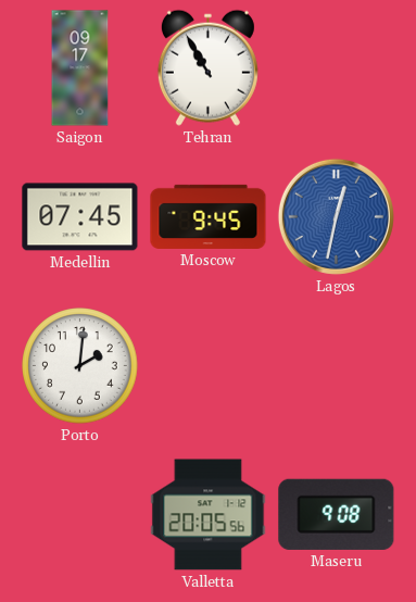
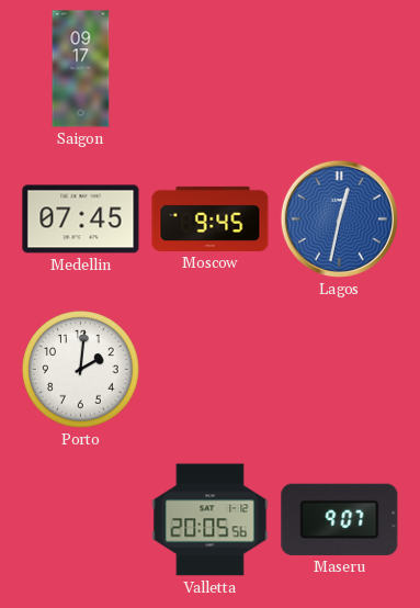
Tehran: 10:55 -> none
Maseru: 9:08 -> 9:07
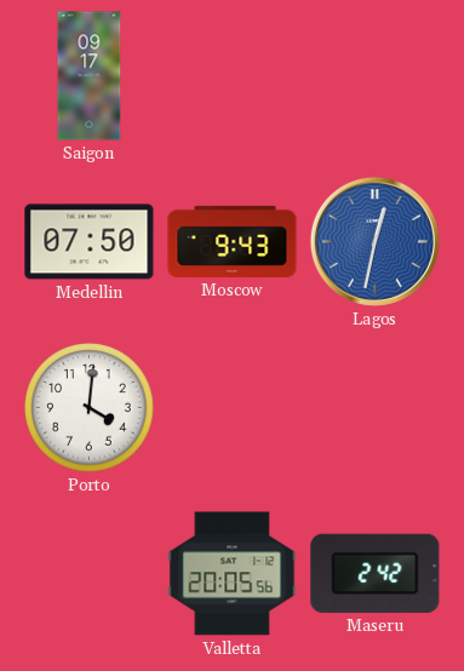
Medellin: 07:45 -> 07:50
Moscow: 9:45 -> 9:43
Porto: 2:01 -> 4:01
Maseru: 9:07 -> 2:42
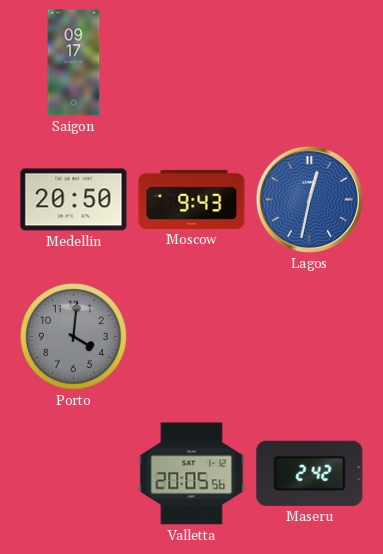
Medellin: 07:50 -> 20:50
Porto dial: white -> grey
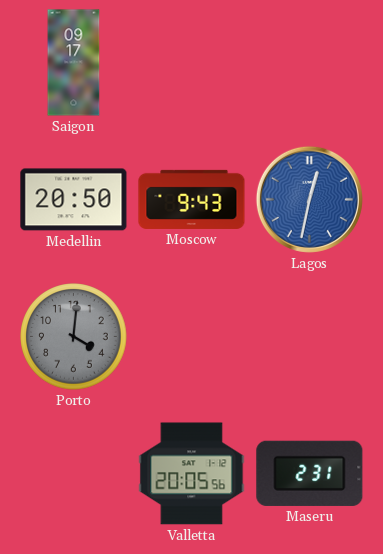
Maseru: 2:42 -> 2:31
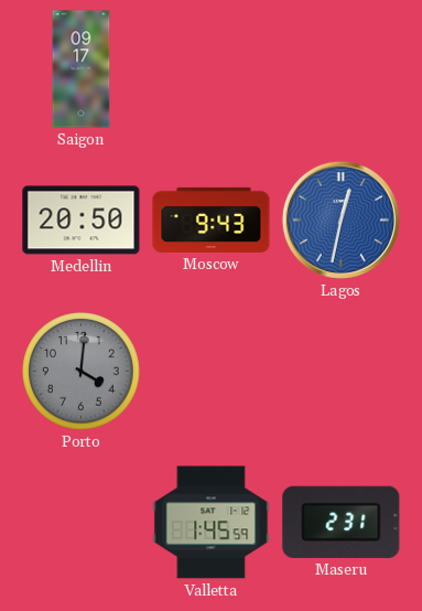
Valletta: 20:05 -> 1:45
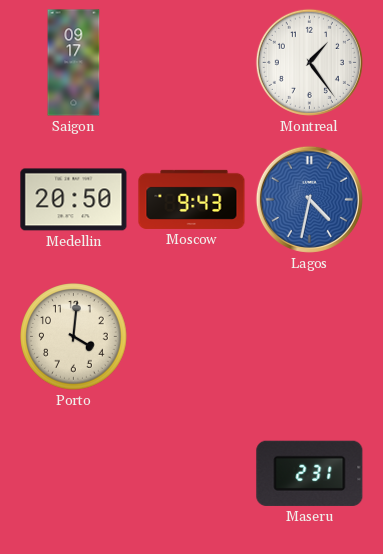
Montreal: none -> 1:24
Lagos: 12:32 -> 4:32
Porto dial: grey -> cream
Valletta: 1:45 -> none
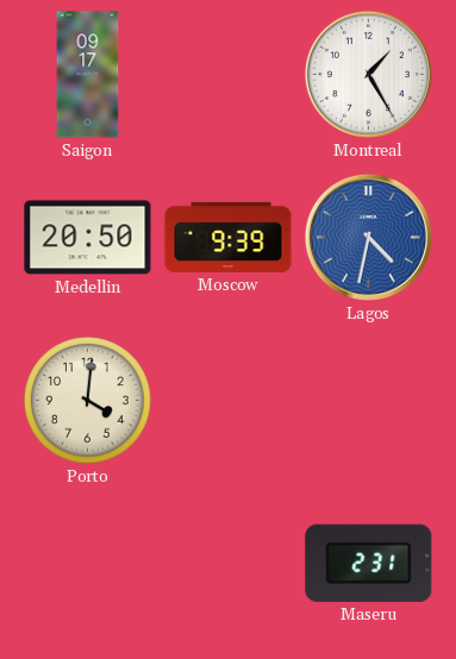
Montreal: 1:24 -> 1:25
Moscow: 9:43 -> 9:39
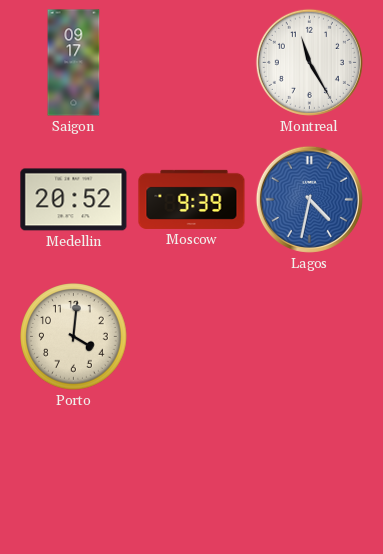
Montreal: 1:25 -> 11:25
Medellin: 20:50 -> 20:52
Maseru: 2:31 -> none
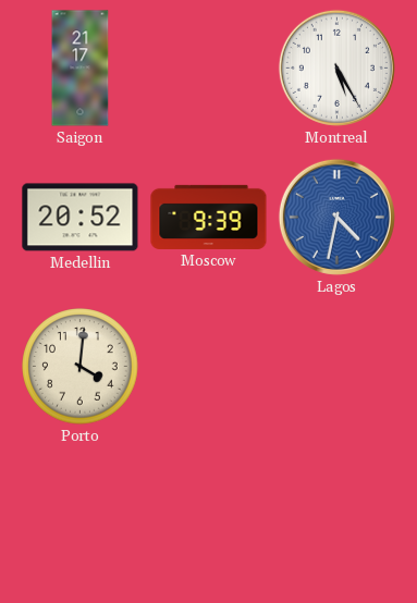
Saigon: 09:17 -> 21:17
Montreal: 11:25 -> 5:25
